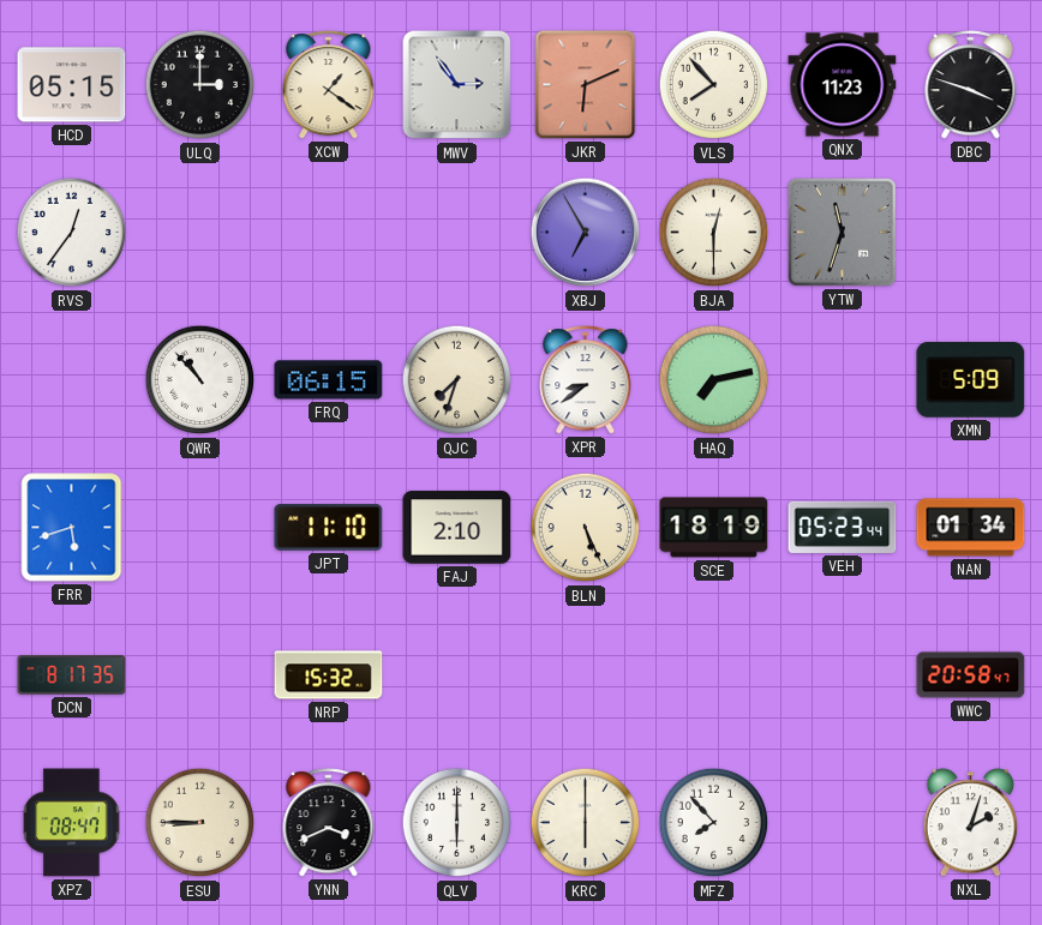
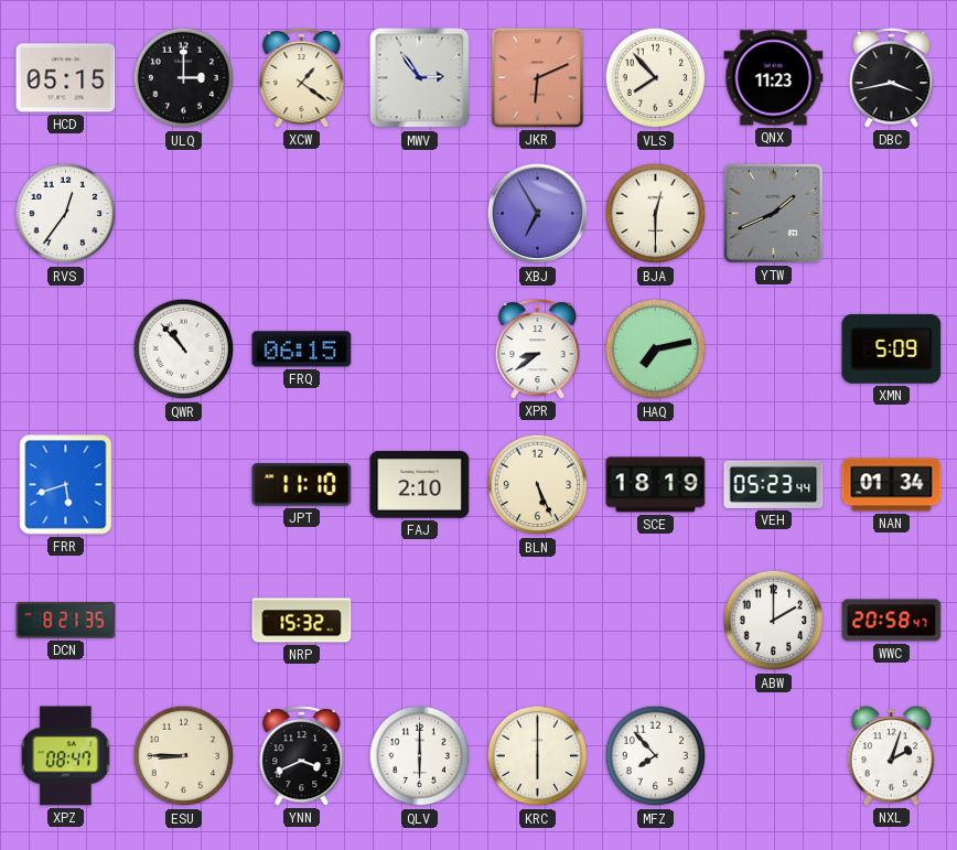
DBC: 3:48 -> 3:43
YTW: 11:33 -> 1:41
QJC: 7:33 -> none
DCN: 8:17 -> 8:21
ABW: none -> 2:00
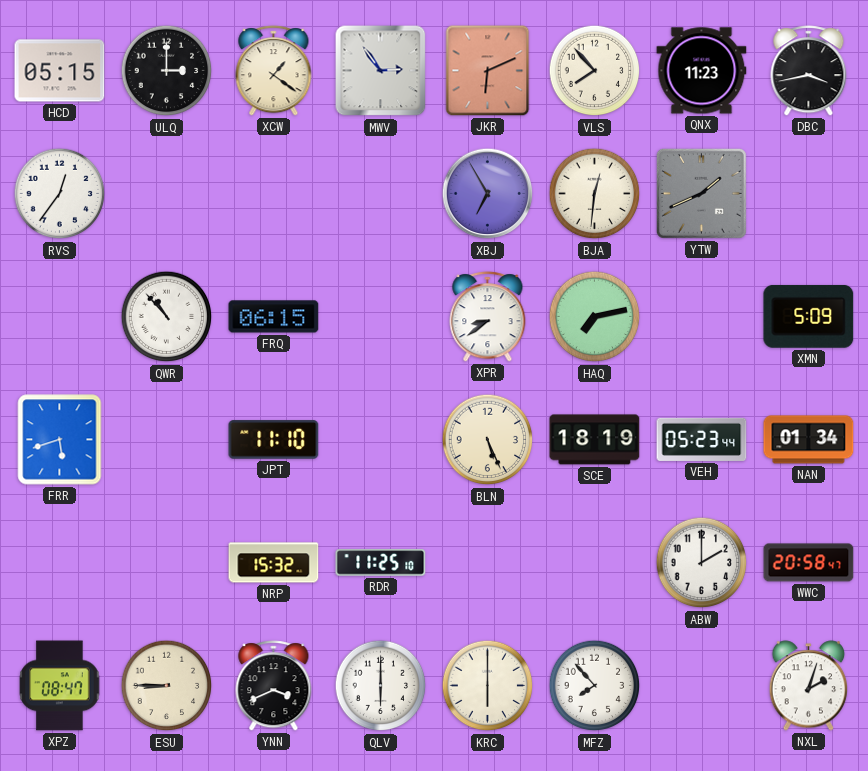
BJA: 12:30 -> 12:31
FAJ: 2:10 -> none
DCN: 8:21 -> none
RDR: none -> 11:25
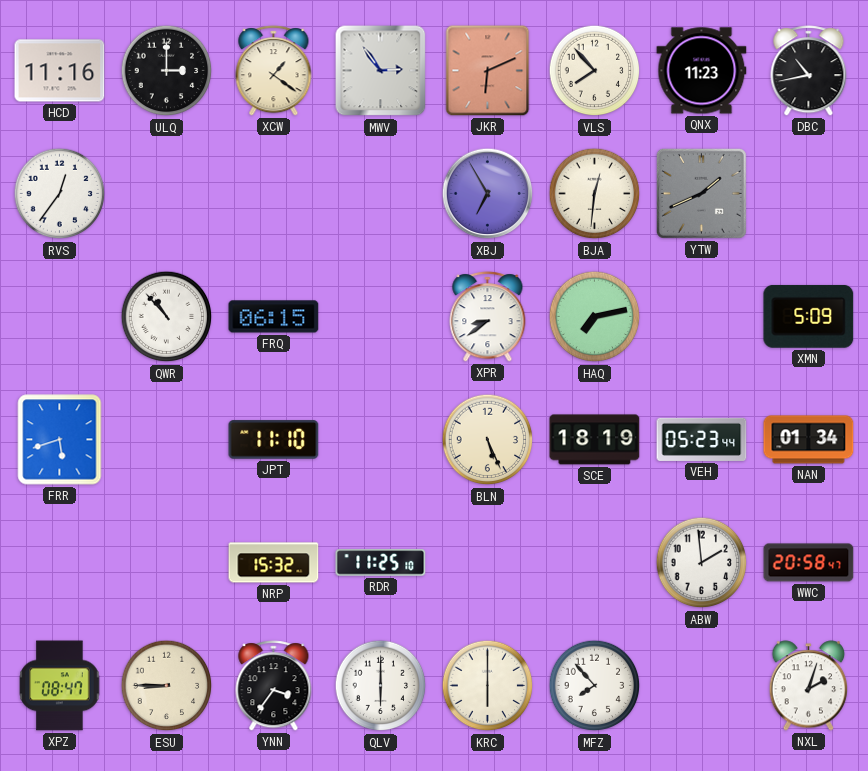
HCD: 05:15 -> 11:16
DBC: 3:43 -> 10:43
ABW: 2:00 -> 1:59
YNN: 3:41 -> 3:36
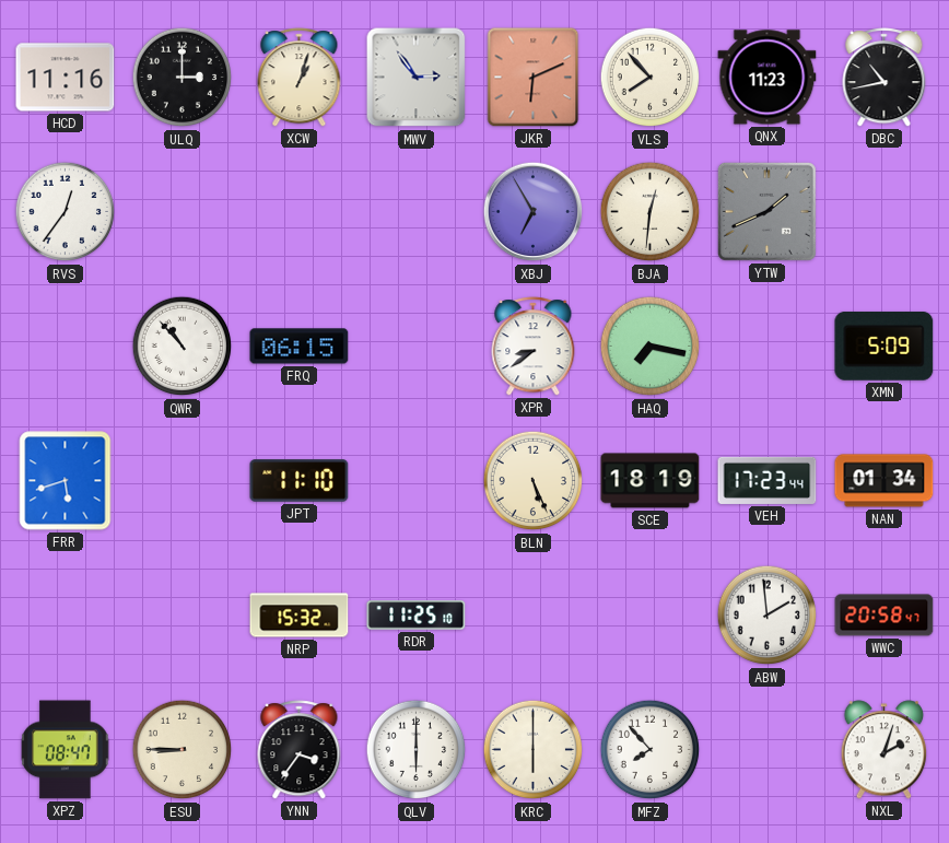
XCW: 1:21 -> 1:03
HAQ: 7:13 -> 7:17
VEH: 05:23 -> 17:23
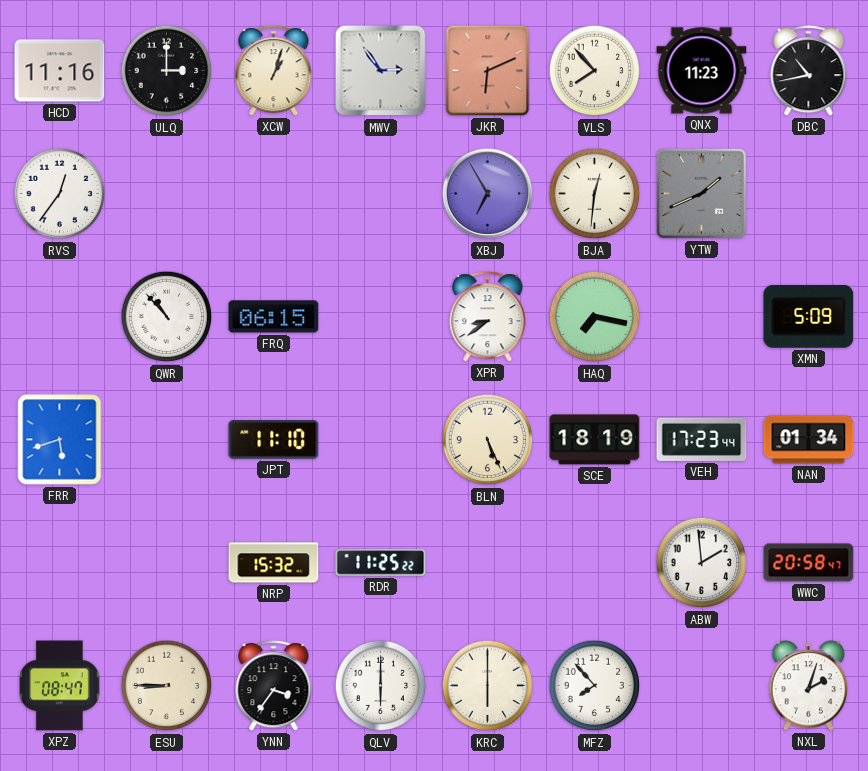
RDR: 11:25:10 -> 11:25:22
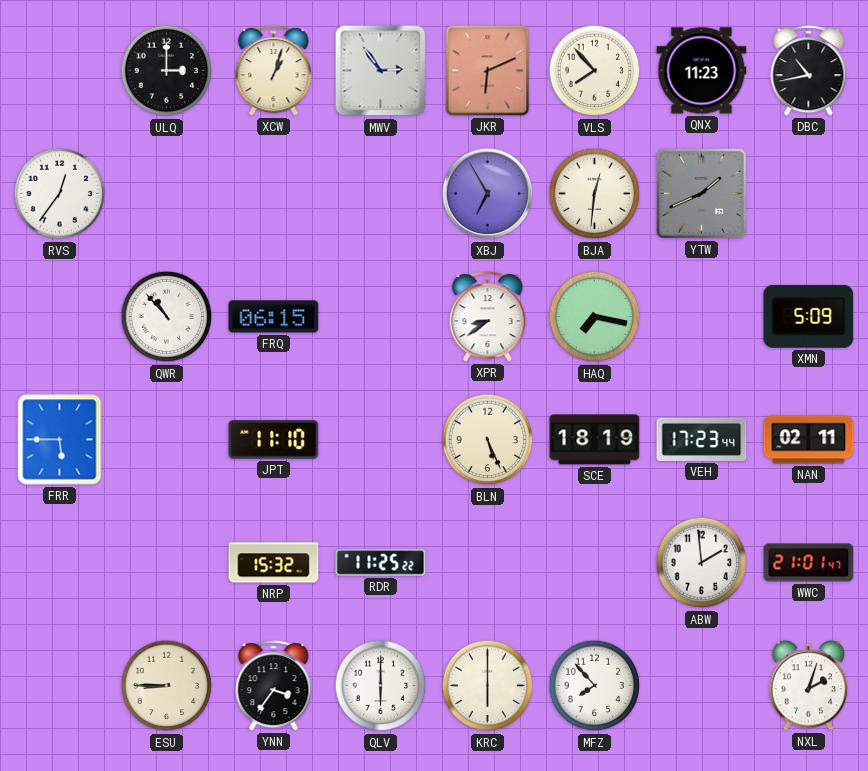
HCD: 11:16 -> none
FRR: 5:42 -> 5:45
NAN: 01:34 -> 02:11
WWC: 20:58 -> 21:01
XPZ: 08:47 -> none
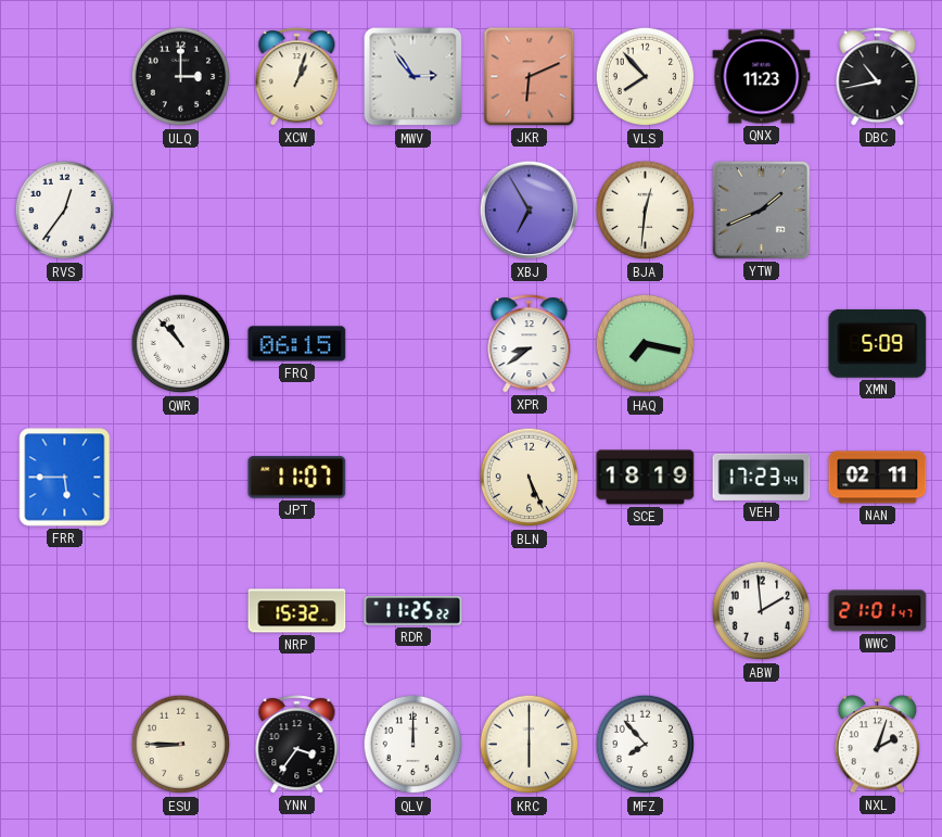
JPT: 11:10 -> 11:07
QLV: 6:00 -> 12:00
